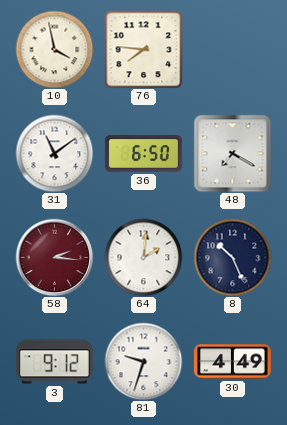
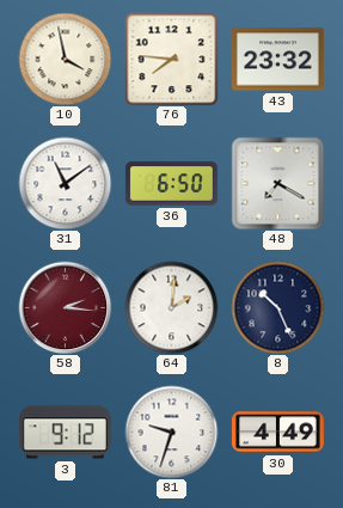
43: none -> 23:32
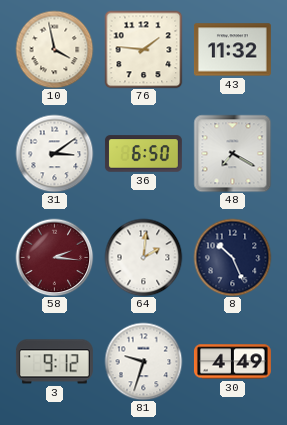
76: 7:46 -> 1:46
43: 23:32 -> 11:32
31: 11:09 -> 3:09
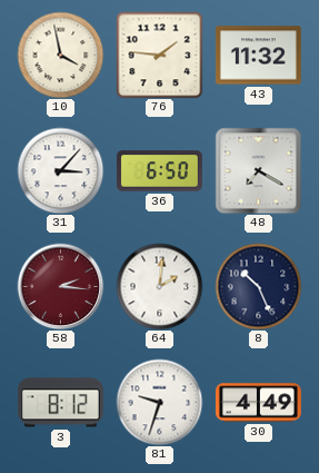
31: 3:09 -> 3:07
3: 9:12 -> 8:12
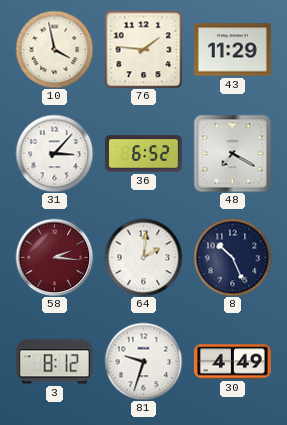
43: 11:32 -> 11:29
36: 6:50 -> 6:52
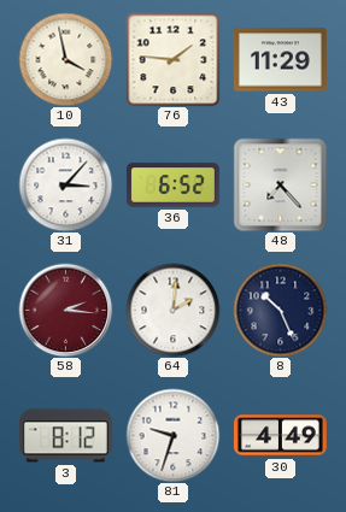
48: 7:20 -> 7:23
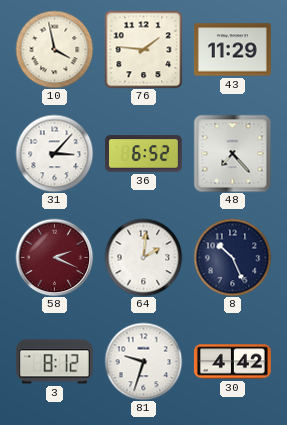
58: 2:16 -> 2:19
30: 4:49 -> 4:42
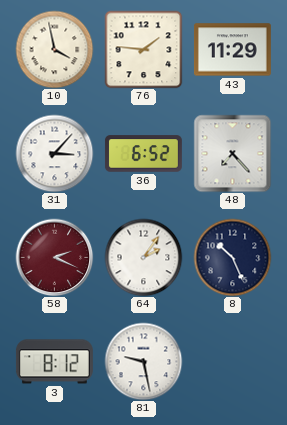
64: 2:01 -> 2:06
81: 9:33 -> 9:28
30: 4:42 -> none
